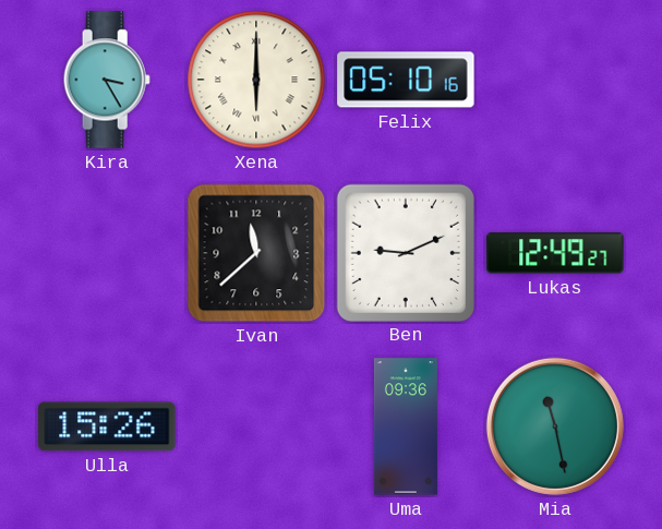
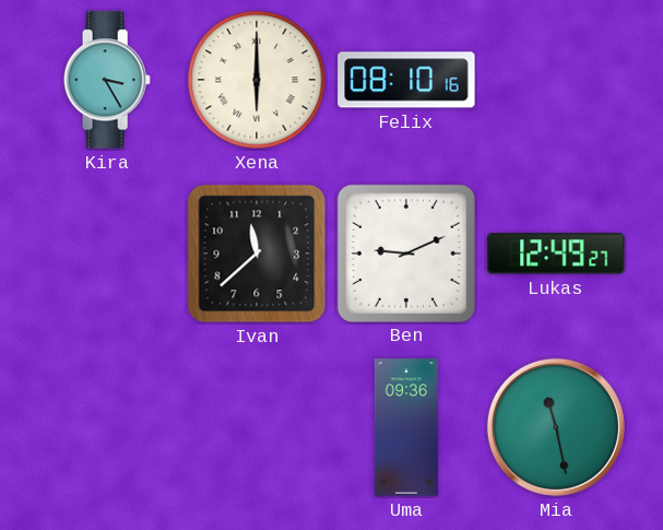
Felix: 05:10 -> 08:10
Ulla: 15:26 -> none
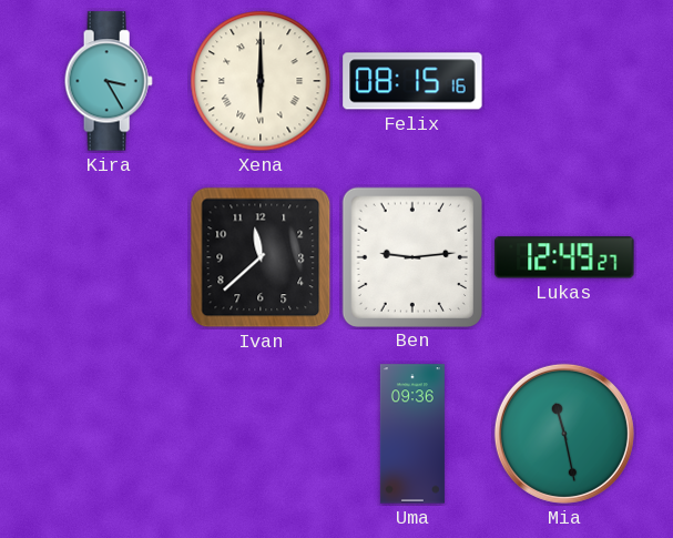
Felix: 08:10 -> 08:15
Ben: 9:11 -> 9:14
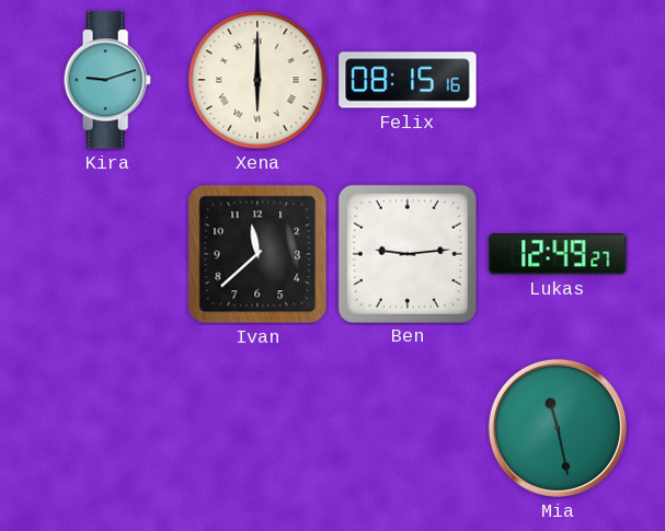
Kira: 3:25 -> 9:12
Uma: 09:36 -> none
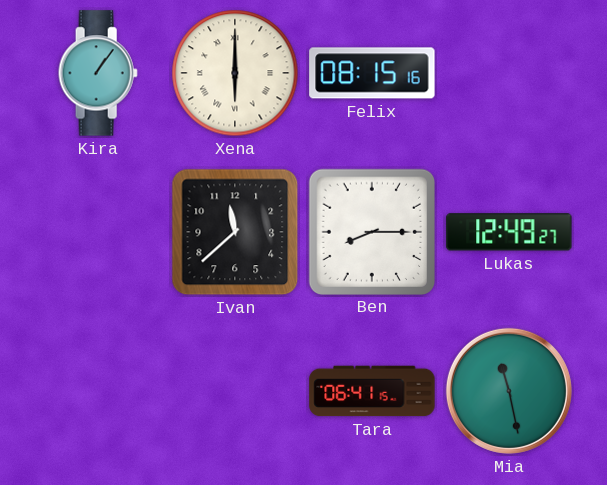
Kira: 9:12 -> 1:06
Ben: 9:14 -> 8:15
Tara: none -> 06:41
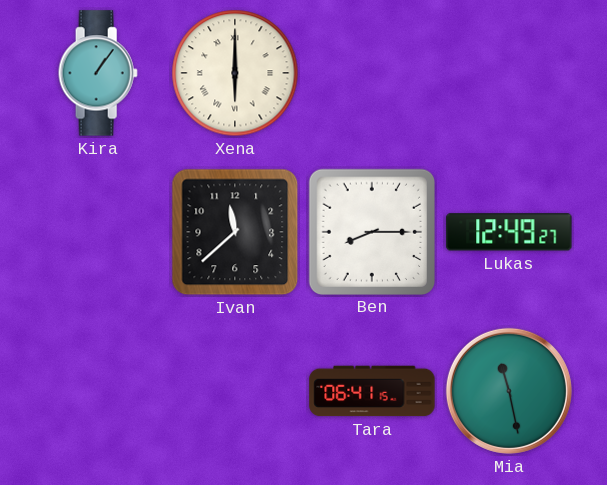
Felix: 08:15 -> none
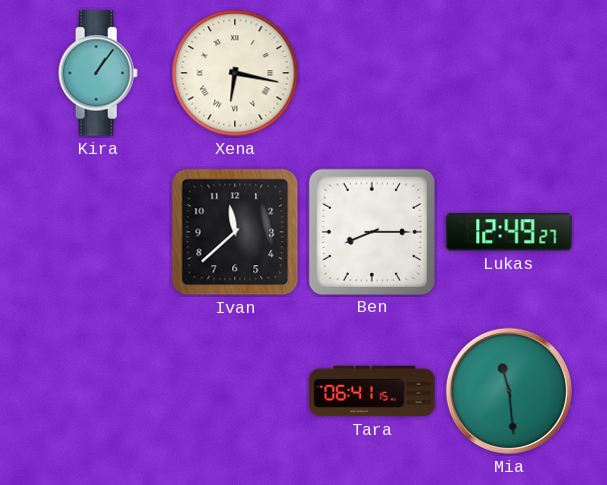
Xena: 6:00 -> 6:17
Mia: 11:28 -> 11:29
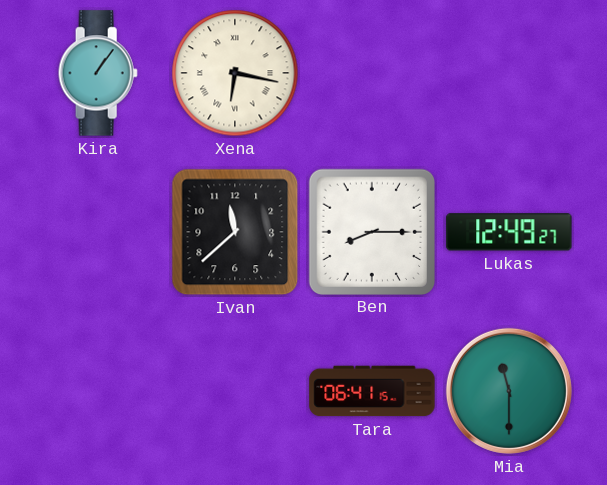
Mia: 11:29 -> 11:30
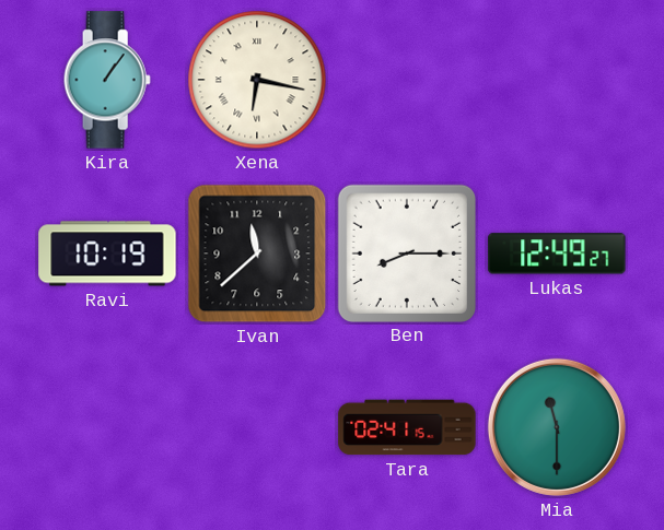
Ravi: none -> 10:19
Tara: 06:41 -> 02:41
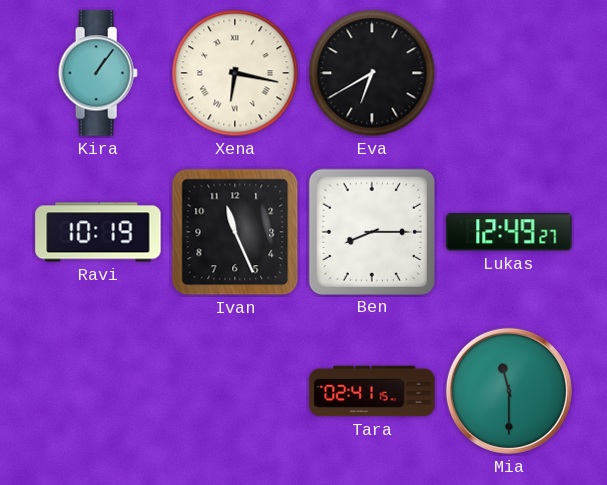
Eva: none -> 6:40
Ivan: 11:38 -> 11:26
